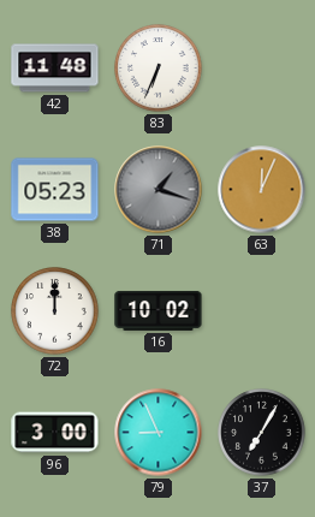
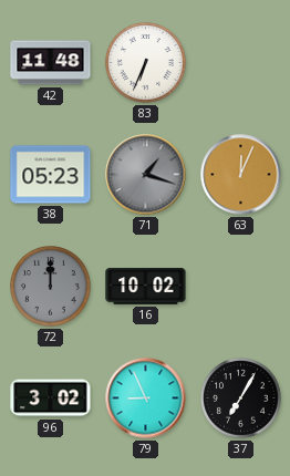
72 dial: white -> grey
96: 3:00 -> 3:02
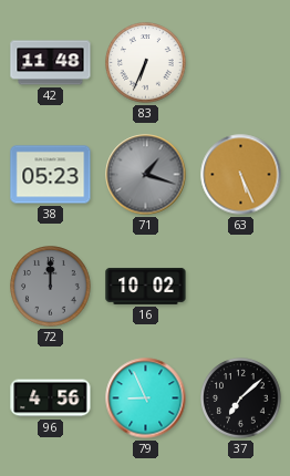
63: 12:04 -> 5:26
96: 3:02 -> 4:56
37: 7:05 -> 7:08
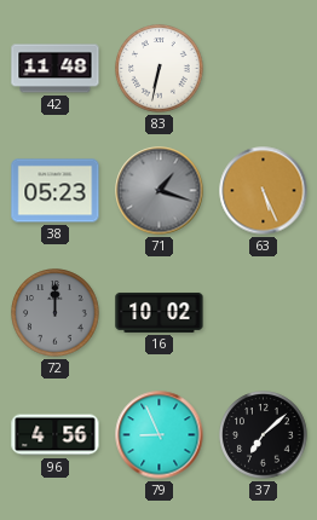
83: 6:34 -> 6:32
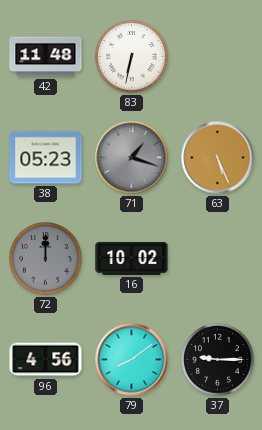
79: 8:56 -> 8:09
37: 7:08 -> 9:15
